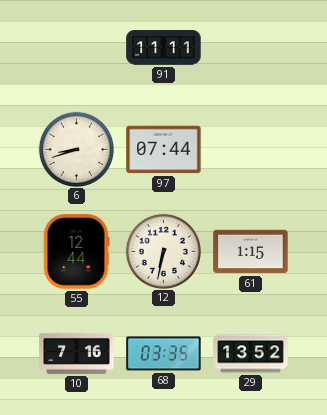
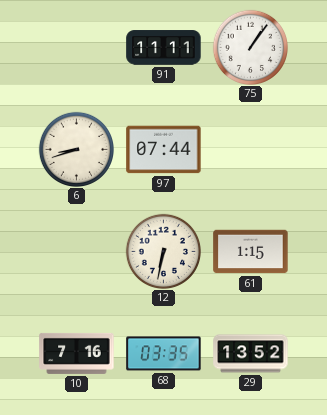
75: none -> 1:06
55: 12:44 -> none
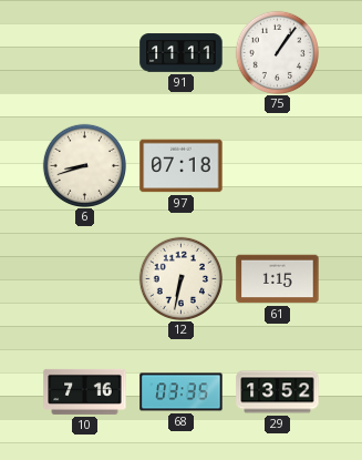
97: 07:44 -> 07:18
